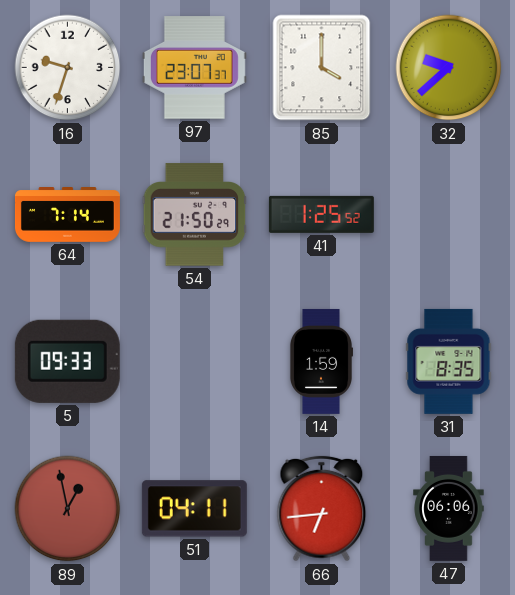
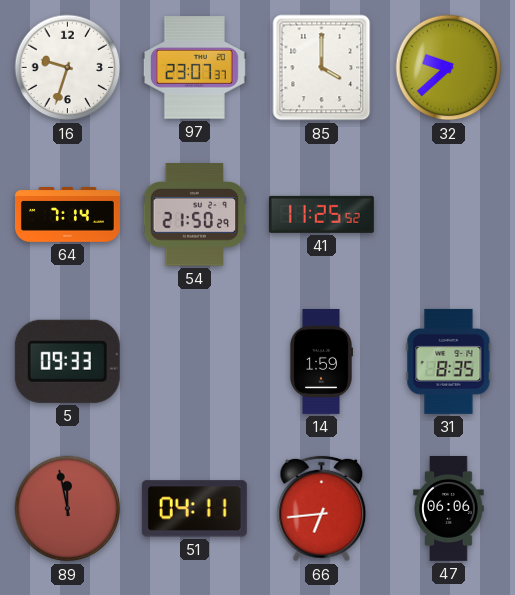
41: 1:25 -> 11:25
89: 12:58 -> 11:58
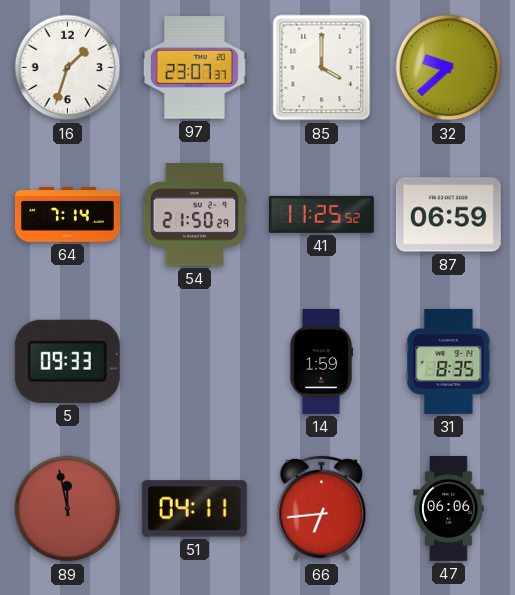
16: 9:33 -> 1:33
87: none -> 06:59
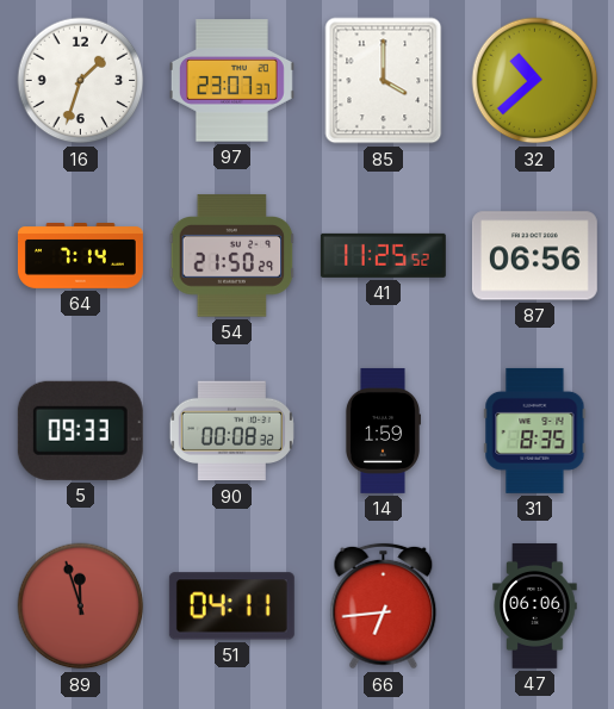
32: 9:38 -> 10:38
87: 06:59 -> 06:56
90: none -> 00:08
89: 11:58 -> 11:57
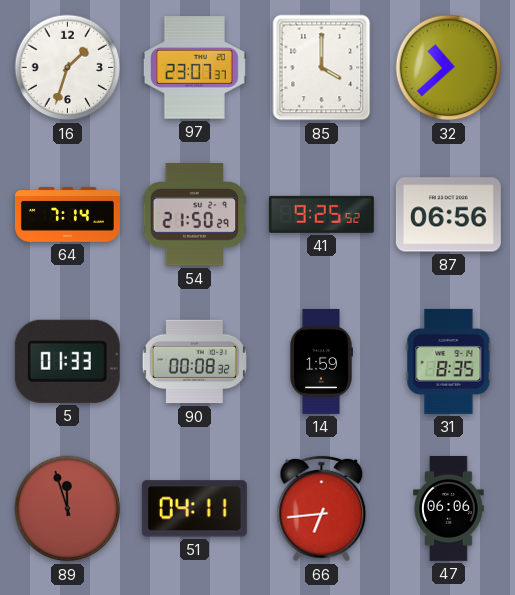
41: 11:25 -> 9:25
5: 09:33 -> 01:33
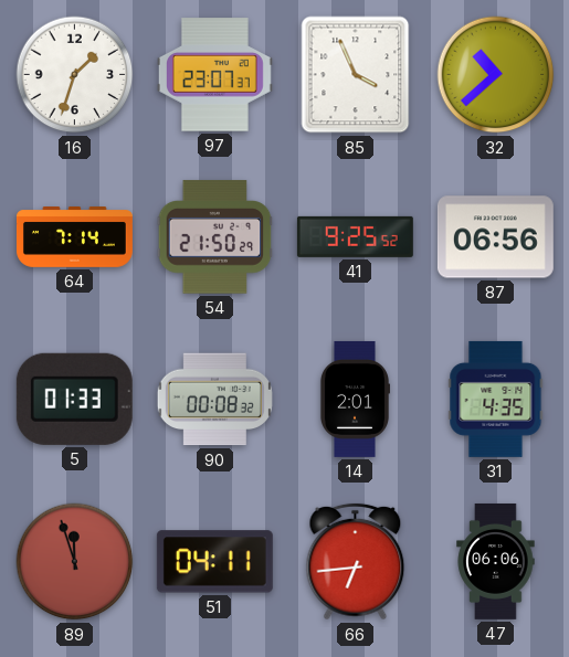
85: 4:00 -> 3:56
14: 1:59 -> 2:01
31: 8:35 -> 4:35
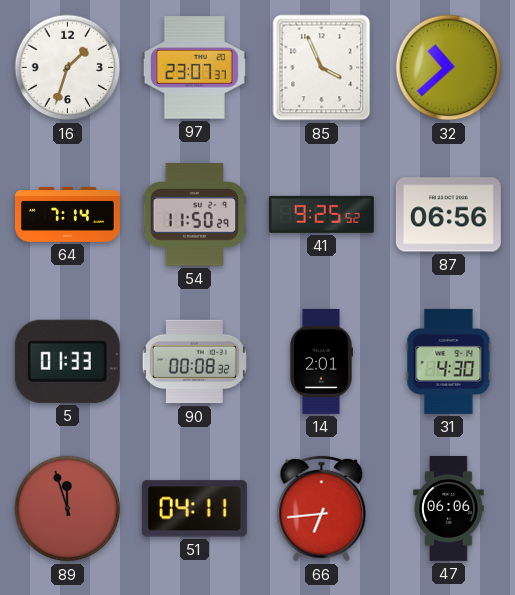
54: 21:50 -> 11:50
31: 4:35 -> 4:30
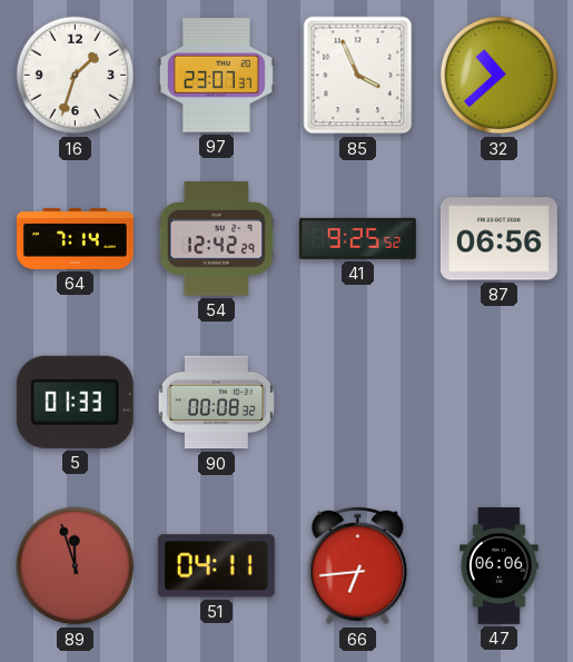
54: 11:50 -> 12:42
14: 2:01 -> none
31: 4:30 -> none
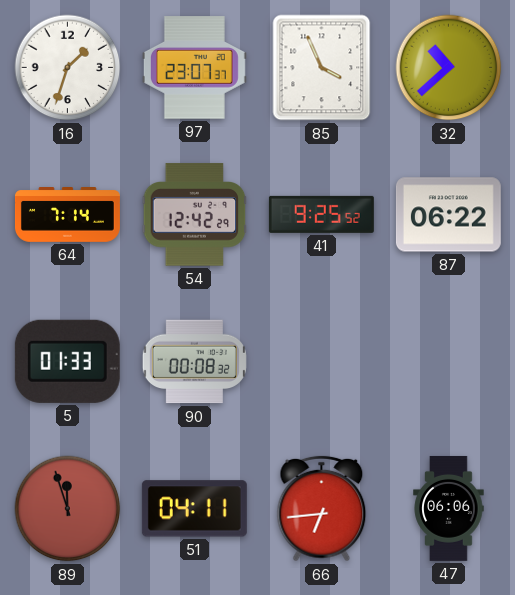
87: 06:56 -> 06:22
